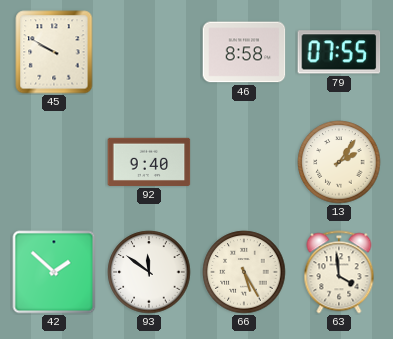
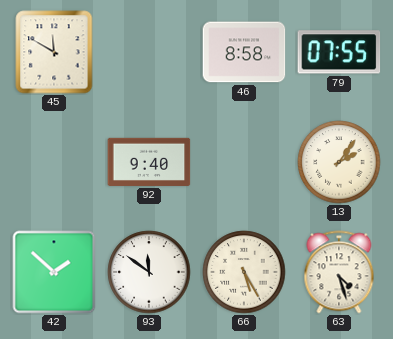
45: 9:50 -> 11:50
63: 3:59 -> 4:27
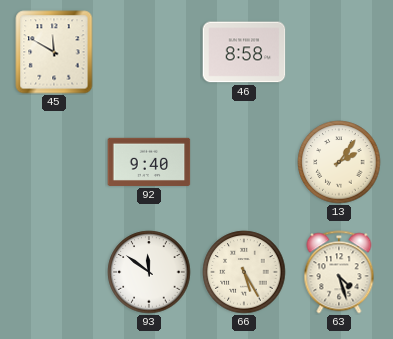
79: 07:55 -> none
42: 1:52 -> none
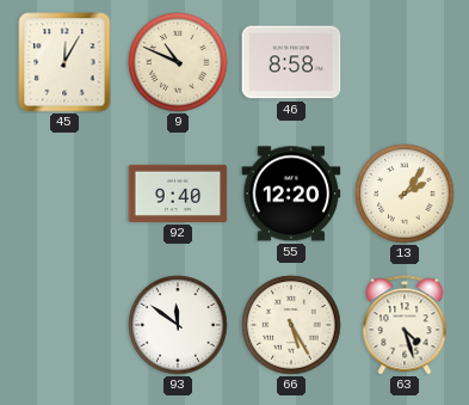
45: 11:50 -> 12:05
9: none -> 10:49
55: none -> 12:20
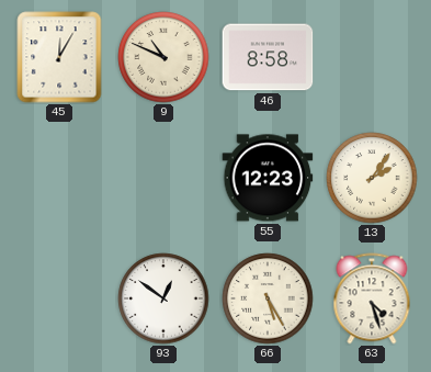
92: 9:40 -> none
55: 12:20 -> 12:23
93: 11:51 -> 12:51
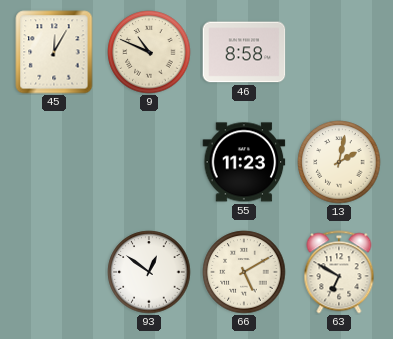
55: 12:23 -> 11:23
13: 2:06 -> 2:02
66: 5:25 -> 5:10
63: 4:27 -> 6:50
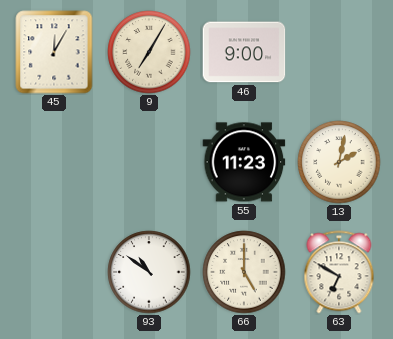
9: 10:49 -> 7:05
46: 8:58 -> 9:00
93: 12:51 -> 10:51
66: 5:10 -> 5:00
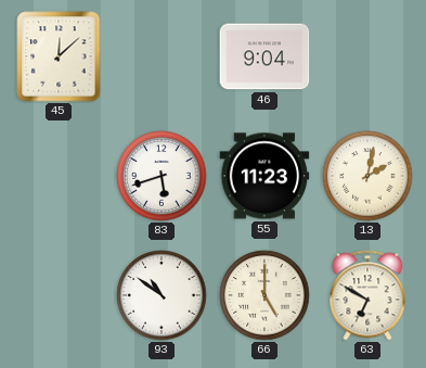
45: 12:05 -> 12:08
9: 7:05 -> none
46: 9:00 -> 9:04
83: none -> 5:42
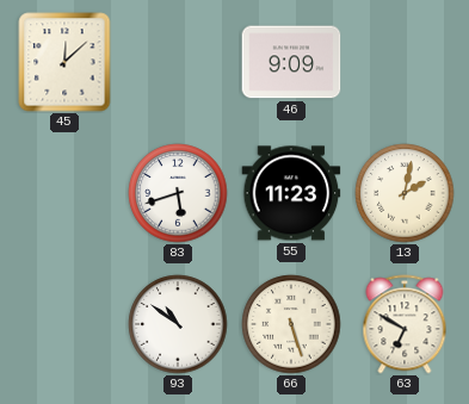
46: 9:04 -> 9:09
66: 5:00 -> 5:27
